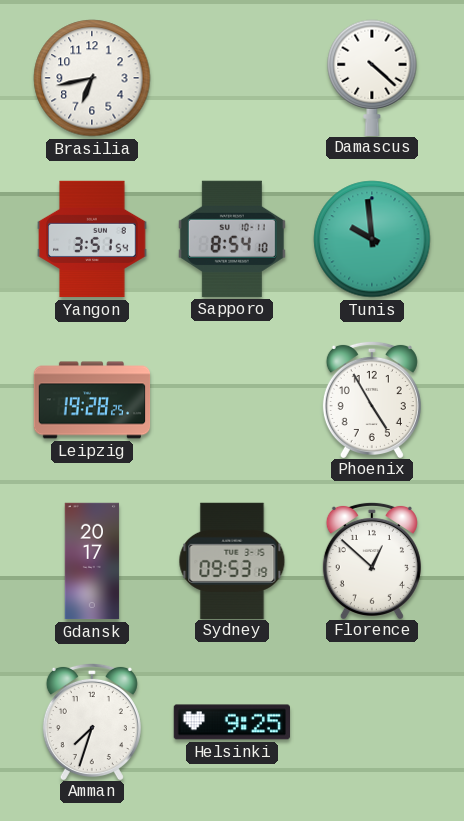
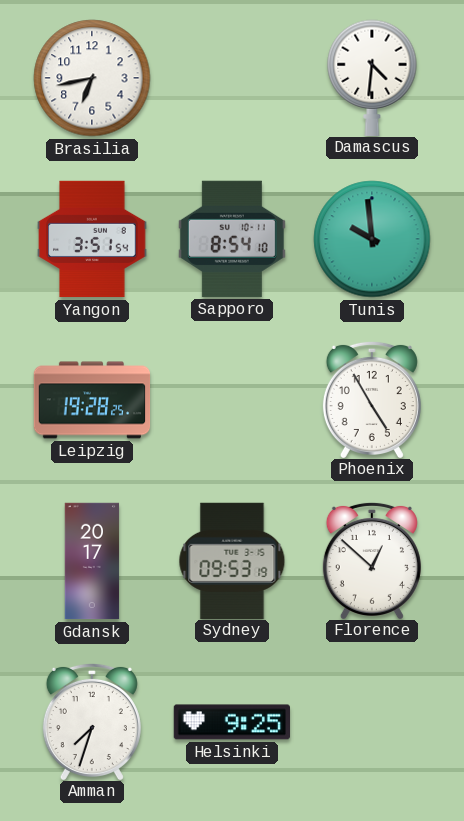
Damascus: 4:22 -> 4:31
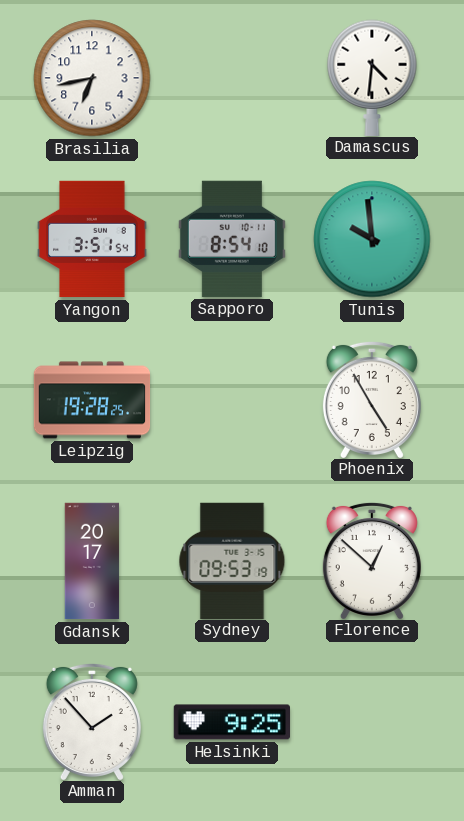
Amman: 7:33 -> 1:53
